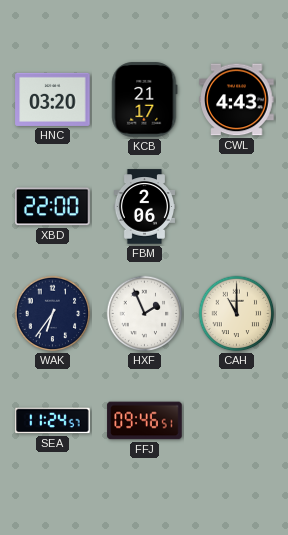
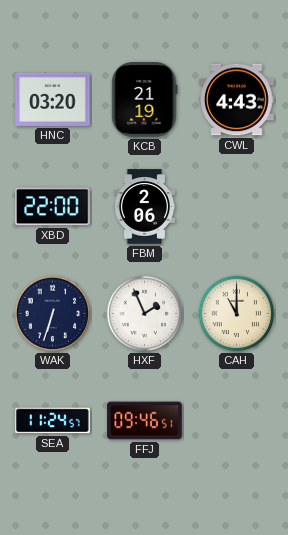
KCB: 21:17 -> 21:19
WAK: 6:36 -> 6:33
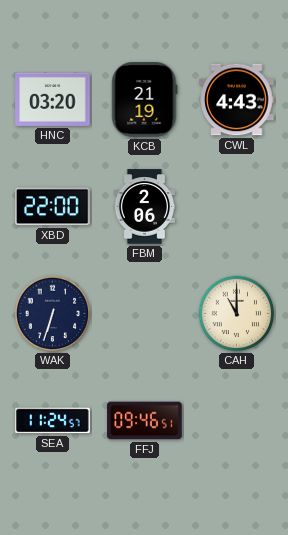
HXF: 1:56 -> none
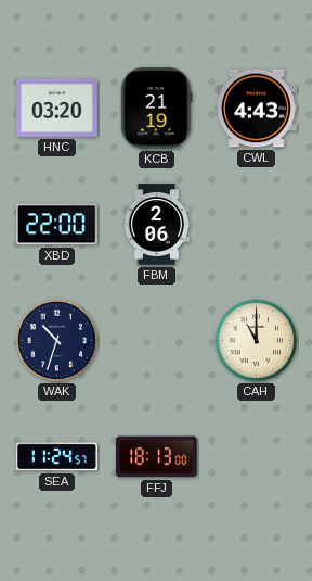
WAK: 6:33 -> 10:33
FFJ: 09:46 -> 18:13
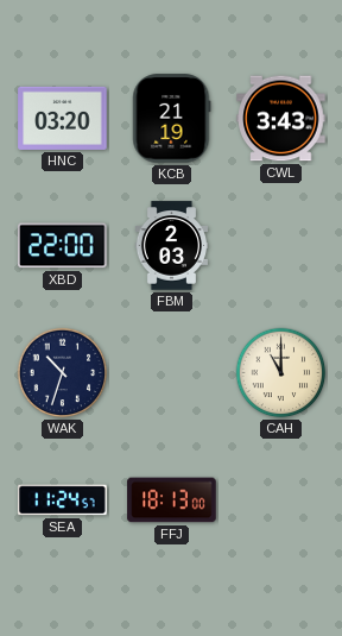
CWL: 4:43 -> 3:43
FBM: 2:06 -> 2:03
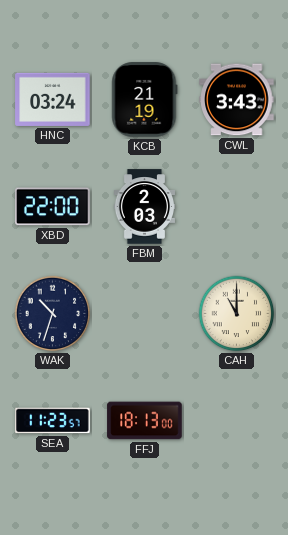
HNC: 03:20 -> 03:24
SEA: 11:24 -> 11:23
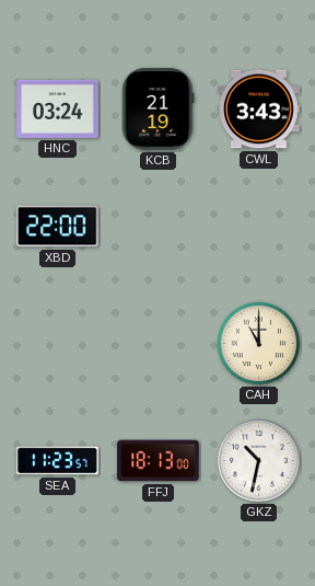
FBM: 2:03 -> none
WAK: 10:33 -> none
GKZ: none -> 10:32
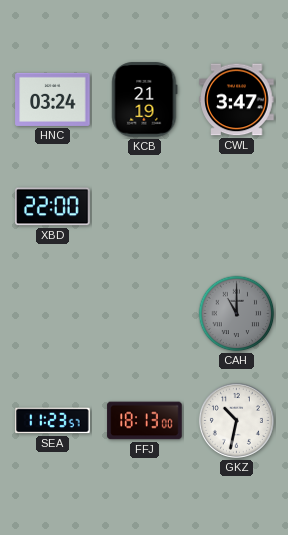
CWL: 3:43 -> 3:47
CAH dial: cream -> grey
